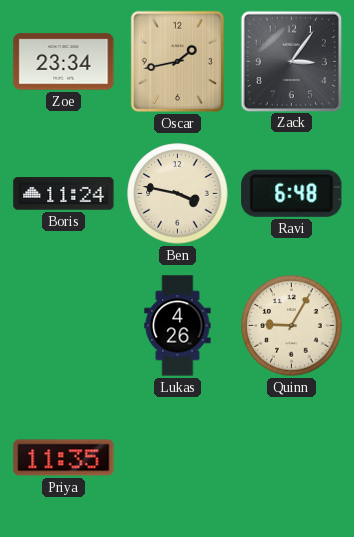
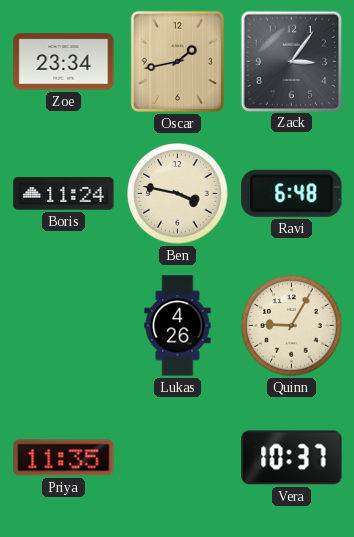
Vera: none -> 10:37
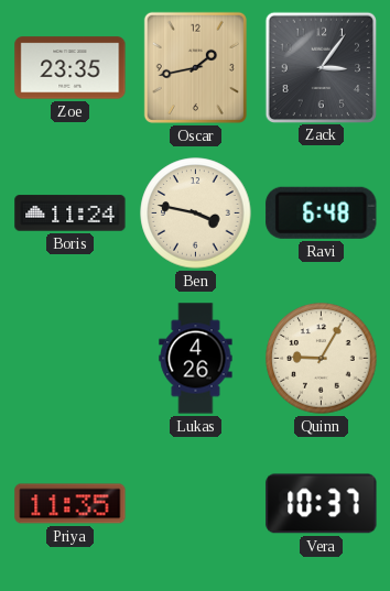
Zoe: 23:34 -> 23:35
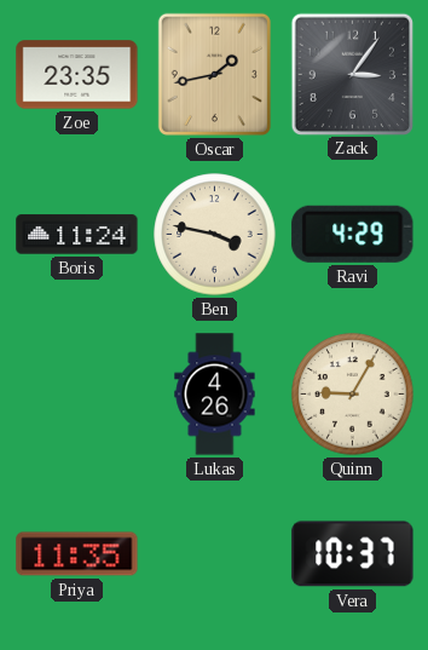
Ravi: 6:48 -> 4:29
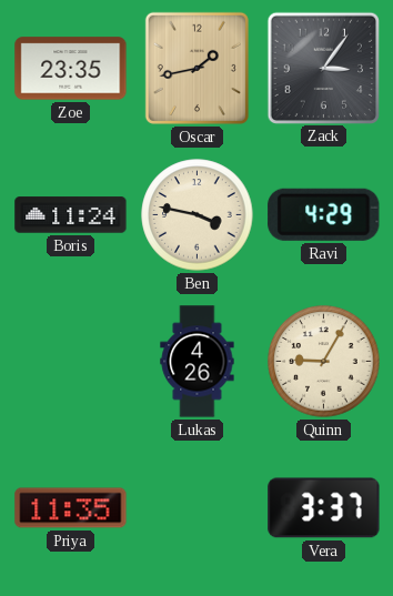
Vera: 10:37 -> 3:37
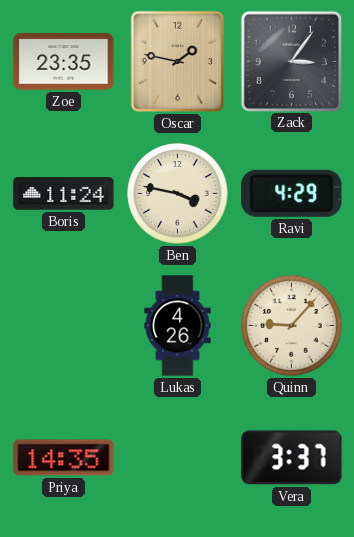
Oscar: 1:43 -> 1:47
Quinn: 9:05 -> 9:07
Priya: 11:35 -> 14:35
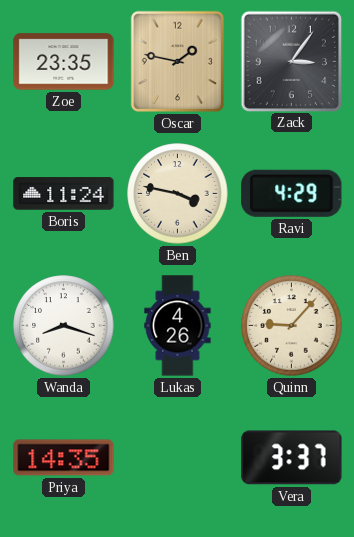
Wanda: none -> 8:18
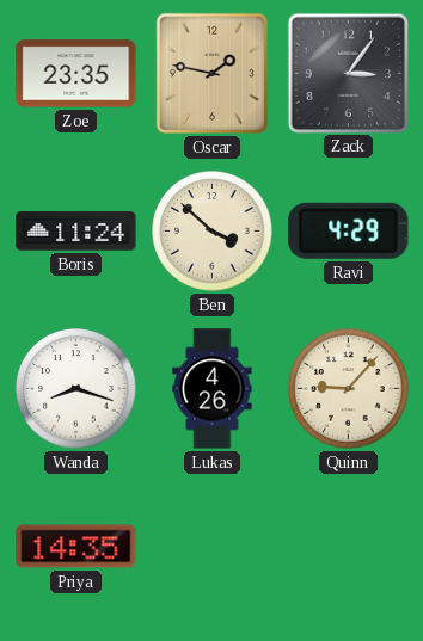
Ben: 3:47 -> 3:52
Vera: 3:37 -> none
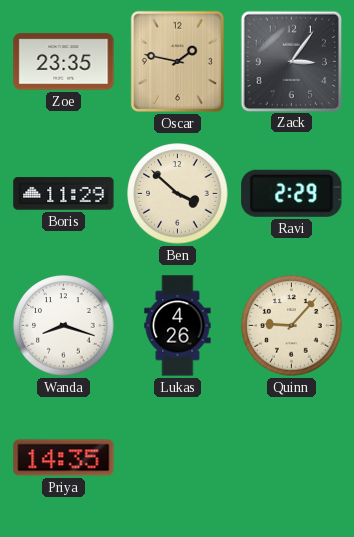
Boris: 11:24 -> 11:29
Ravi: 4:29 -> 2:29
